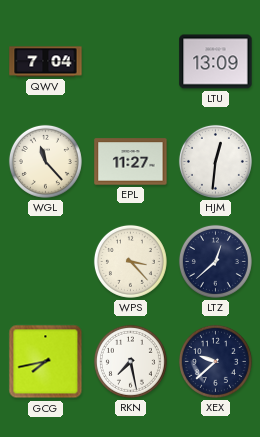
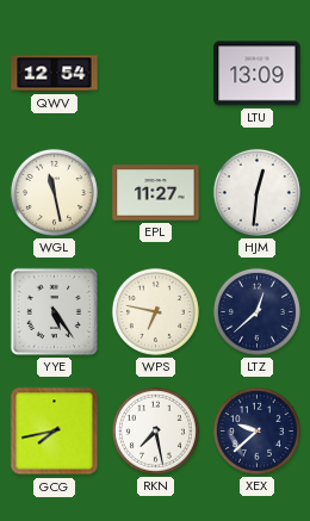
QWV: 7:04 -> 12:54
WGL: 11:23 -> 11:28
YYE: none -> 5:24
WPS: 3:23 -> 6:47
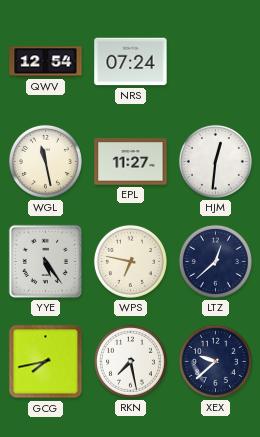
NRS: none -> 07:24
LTU: 13:09 -> none
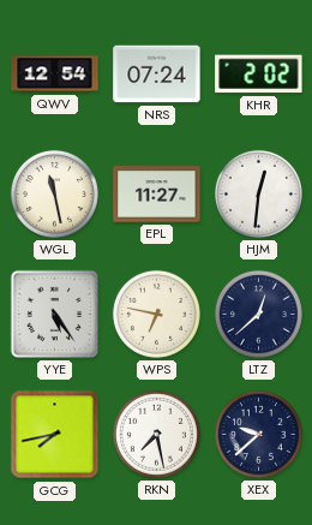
KHR: none -> 2:02
